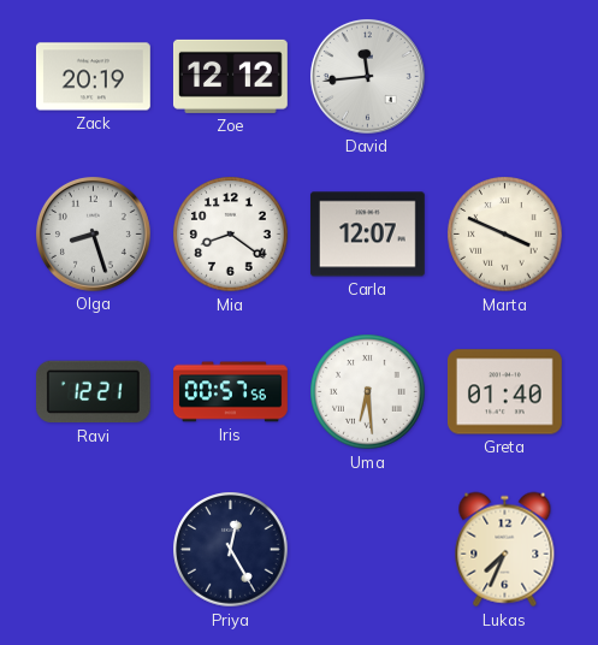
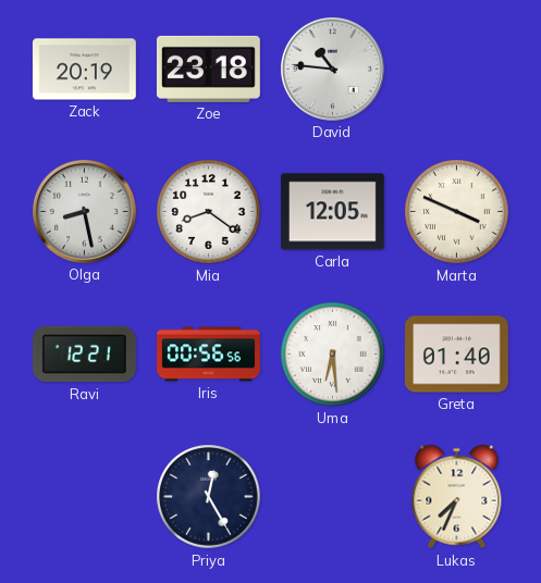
Zoe: 12:12 -> 23:18
David: 11:44 -> 10:46
Olga: 8:27 -> 8:28
Carla: 12:07 -> 12:05
Iris: 00:57 -> 00:56
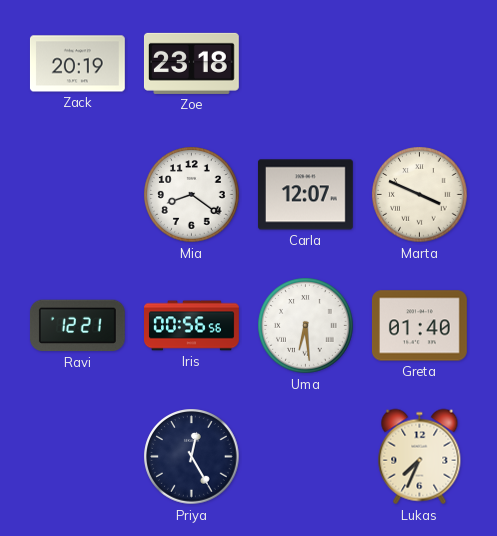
David: 10:46 -> none
Olga: 8:28 -> none
Carla: 12:05 -> 12:07
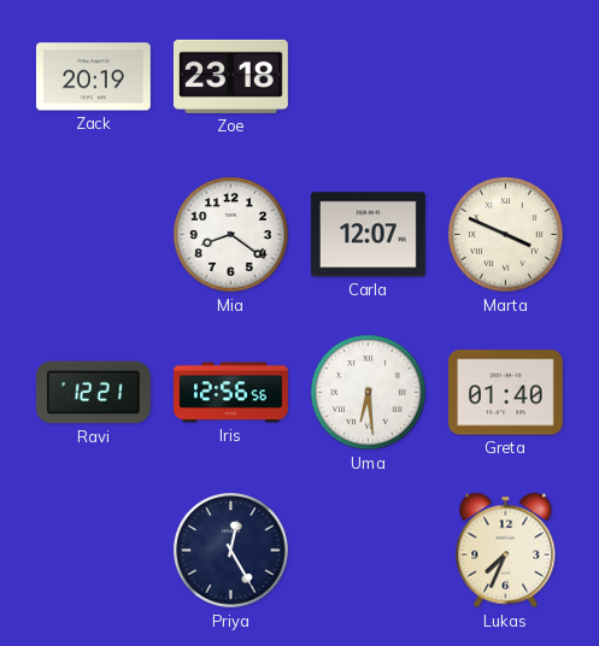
Iris: 00:56 -> 12:56
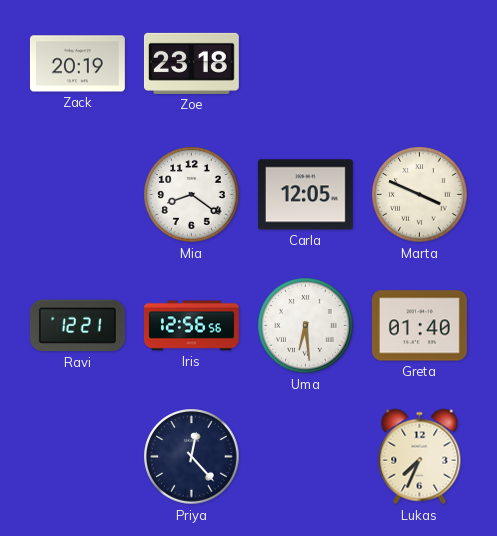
Carla: 12:07 -> 12:05
Priya: 12:25 -> 12:23
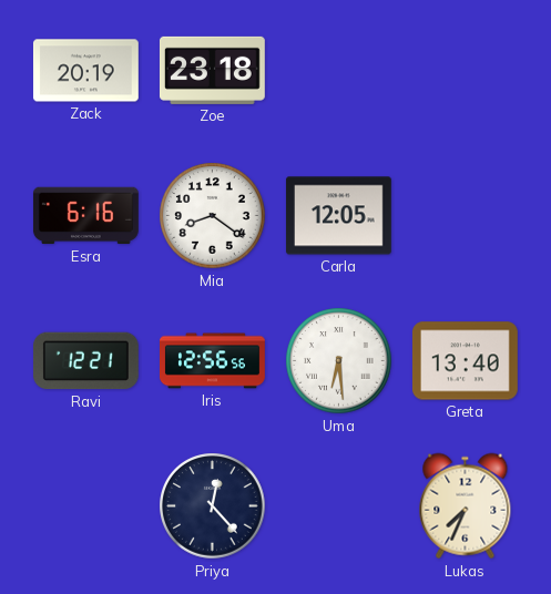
Esra: none -> 6:16
Marta: 3:49 -> none
Greta: 01:40 -> 13:40
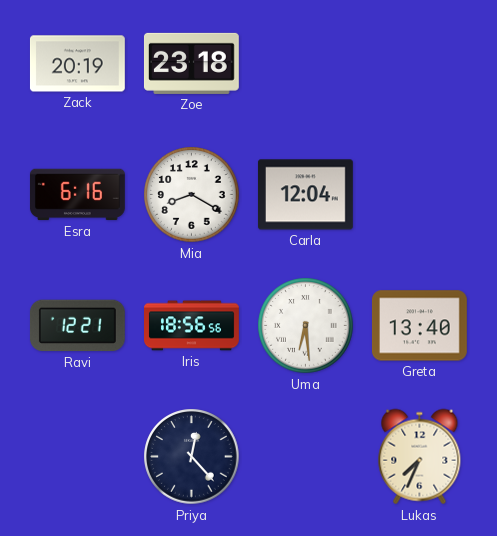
Mia: 8:21 -> 8:20
Carla: 12:05 -> 12:04
Iris: 12:56 -> 18:56
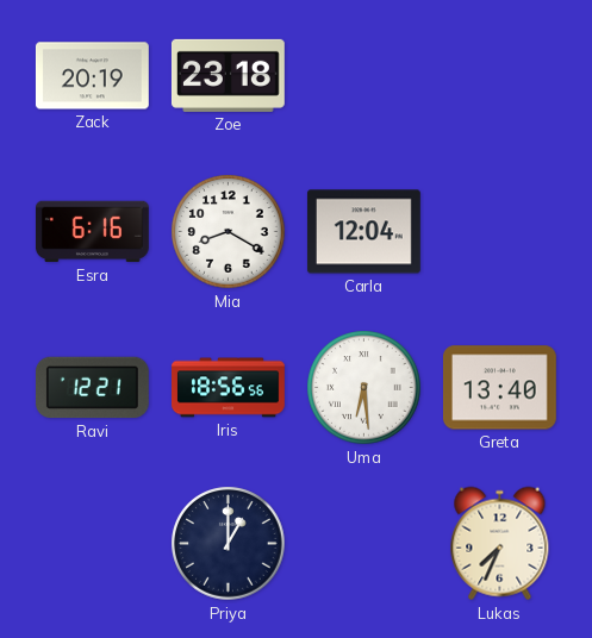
Priya: 12:23 -> 1:00
